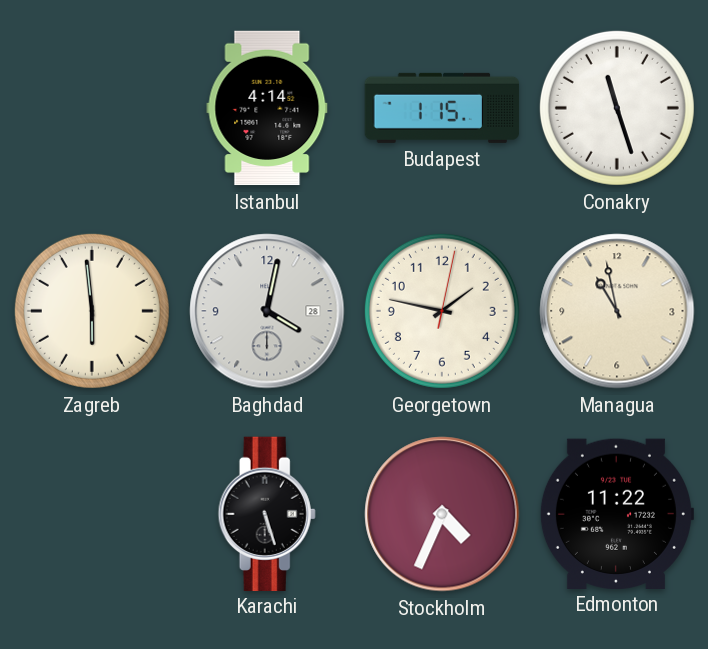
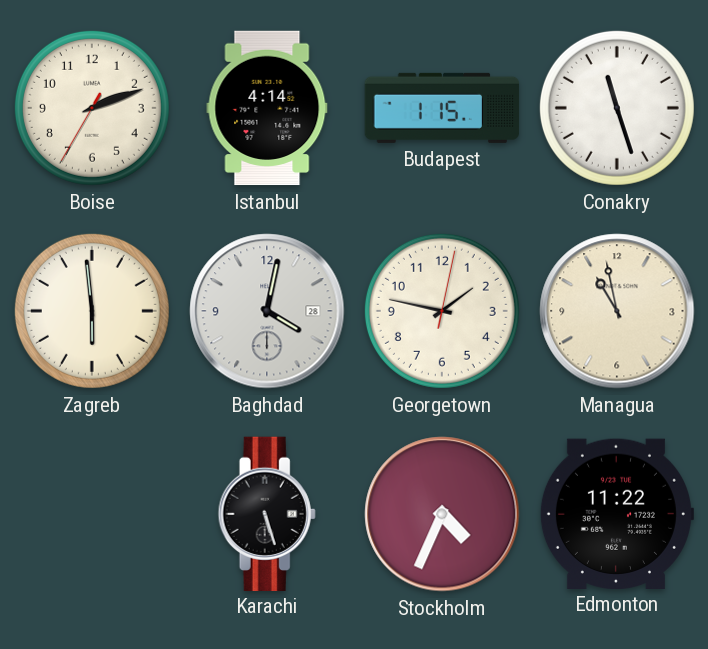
Boise: none -> 2:11
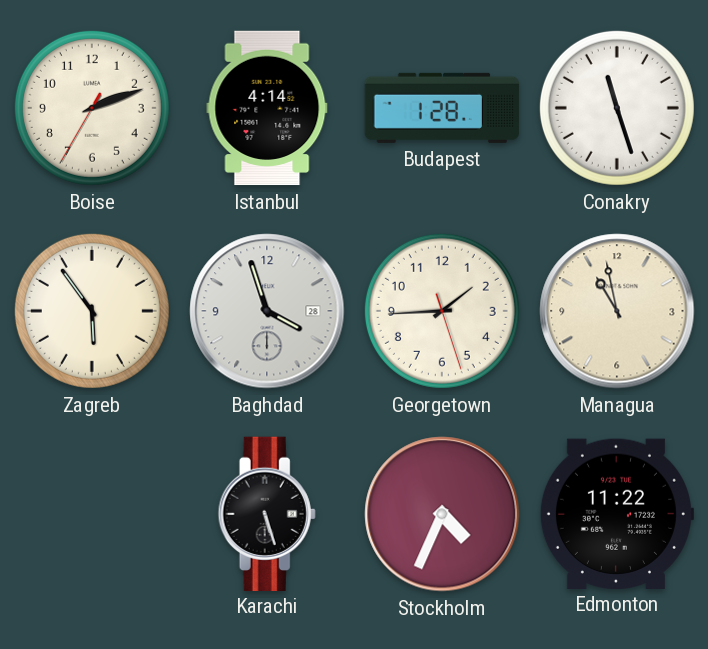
Budapest: 1:15 -> 1:28
Zagreb: 5:59 -> 5:54
Baghdad: 4:02 -> 3:57
Georgetown: 1:47 -> 1:44
